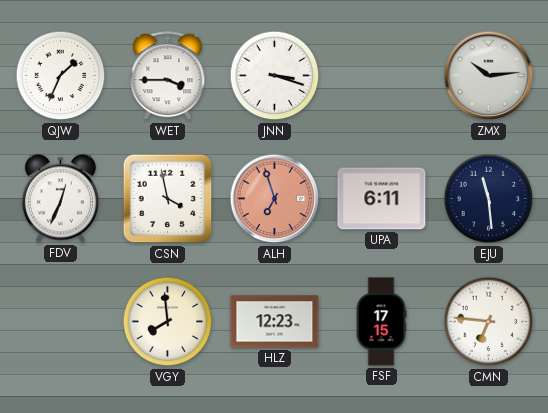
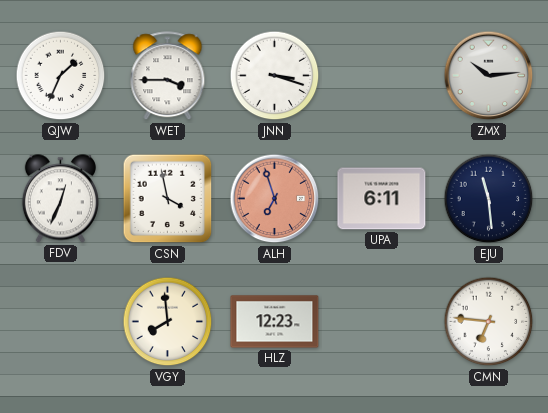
FSF: 17:15 -> none
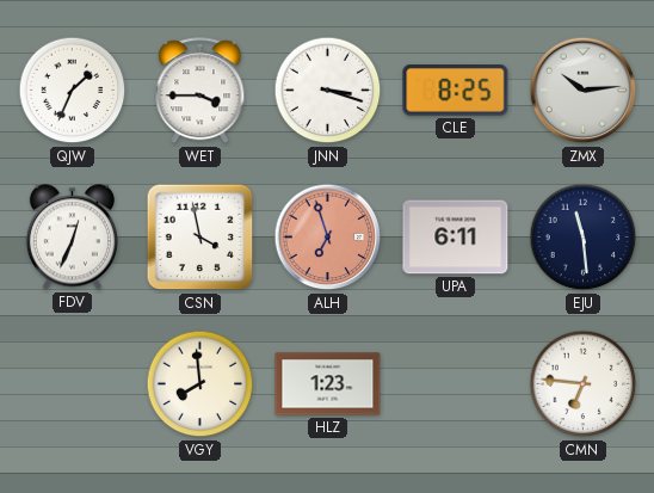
CLE: none -> 8:25
HLZ: 12:23 -> 1:23
